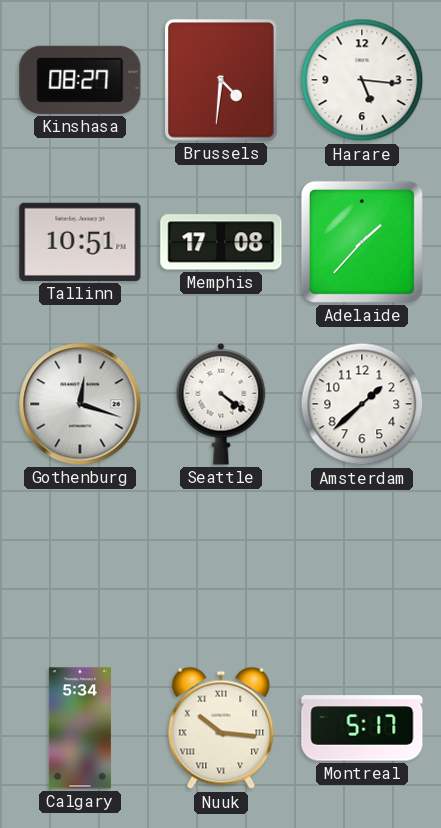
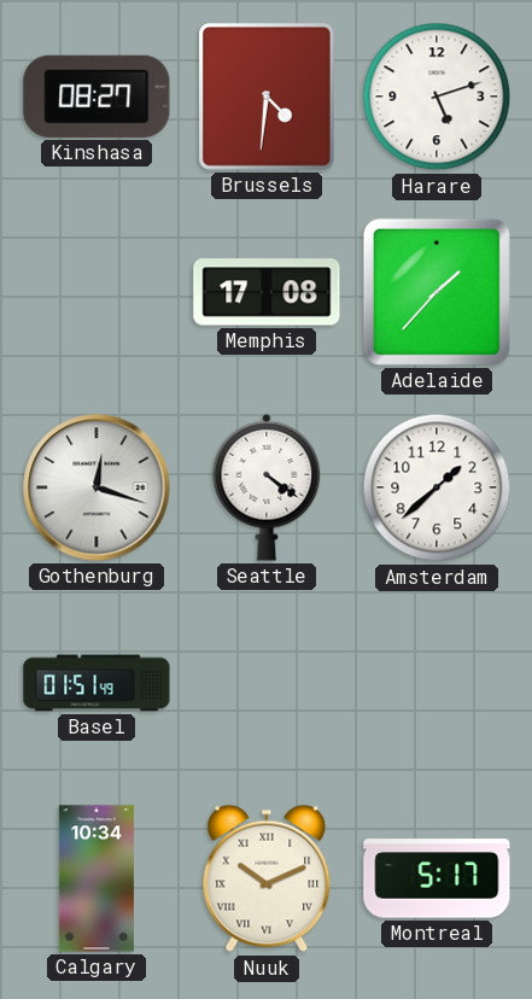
Harare: 5:16 -> 5:12
Tallinn: 10:51 -> none
Basel: none -> 01:51
Calgary: 5:34 -> 10:34
Nuuk: 10:16 -> 10:11
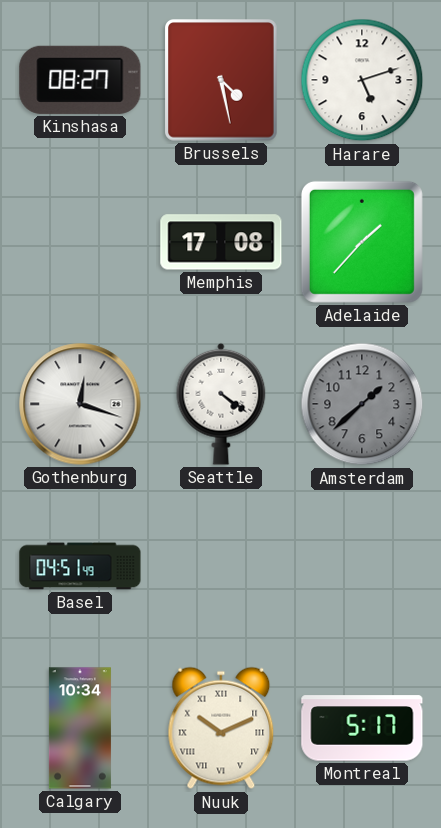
Brussels: 4:31 -> 4:28
Amsterdam dial: white -> grey
Basel: 01:51 -> 04:51
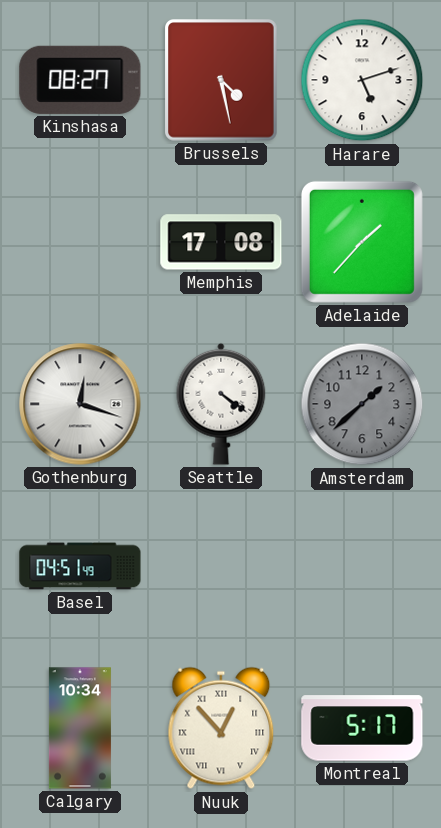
Nuuk: 10:11 -> 12:53
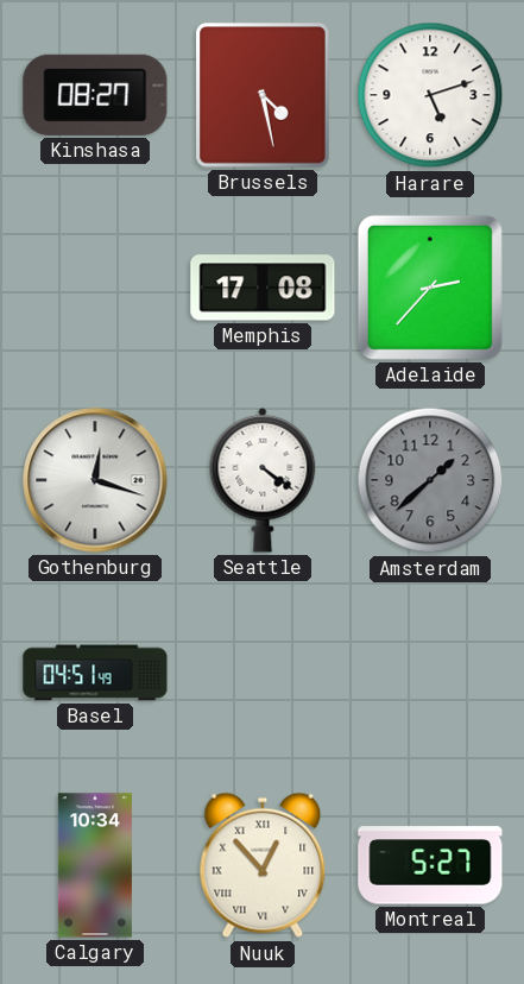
Adelaide: 1:37 -> 2:37
Montreal: 5:17 -> 5:27
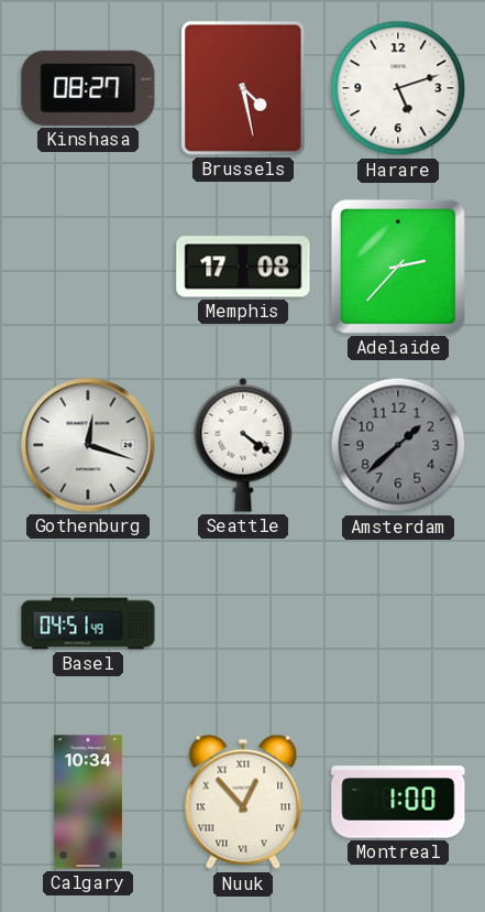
Montreal: 5:27 -> 1:00
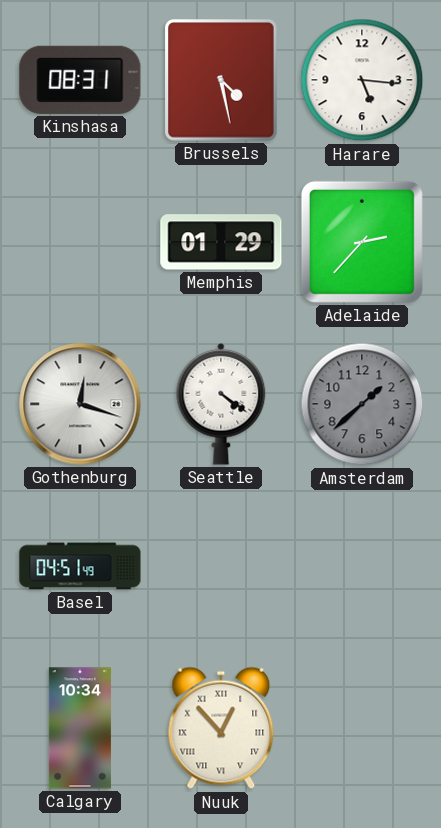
Kinshasa: 08:27 -> 08:31
Harare: 5:12 -> 5:16
Memphis: 17:08 -> 01:29
Montreal: 1:00 -> none
